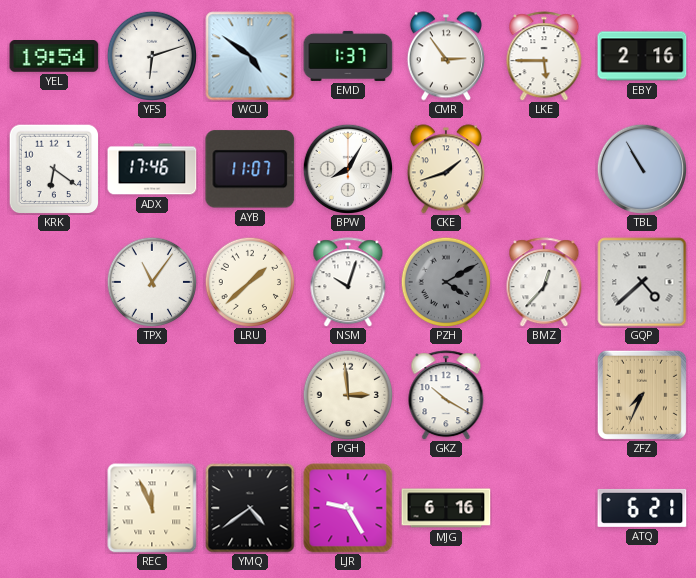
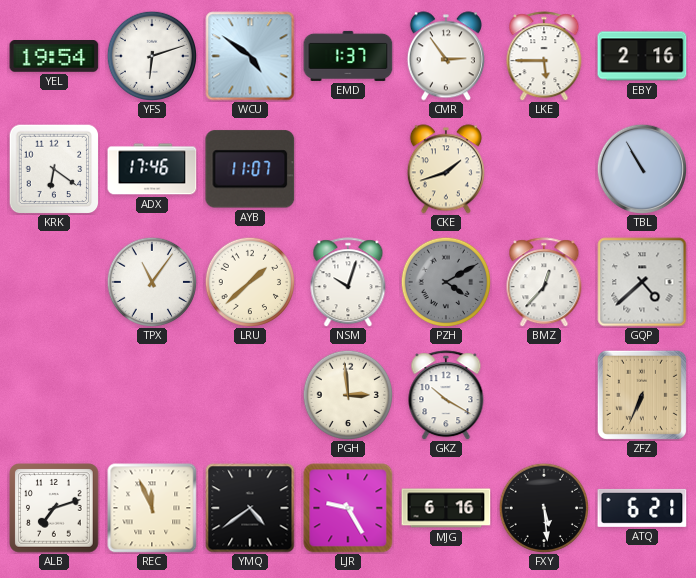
BPW: 8:05 -> none
ZFZ: 7:34 -> 6:34
ALB: none -> 7:12
FXY: none -> 5:29
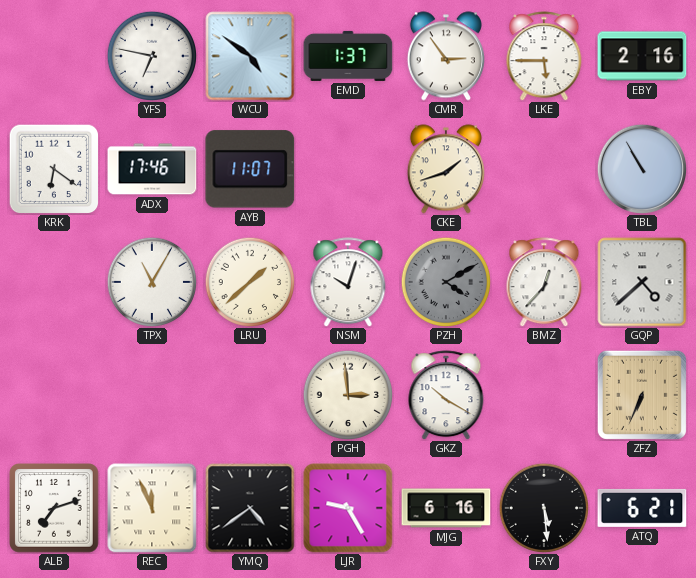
YEL: 19:54 -> none
YFS: 6:12 -> 6:47
TPX: 11:06 -> 11:05
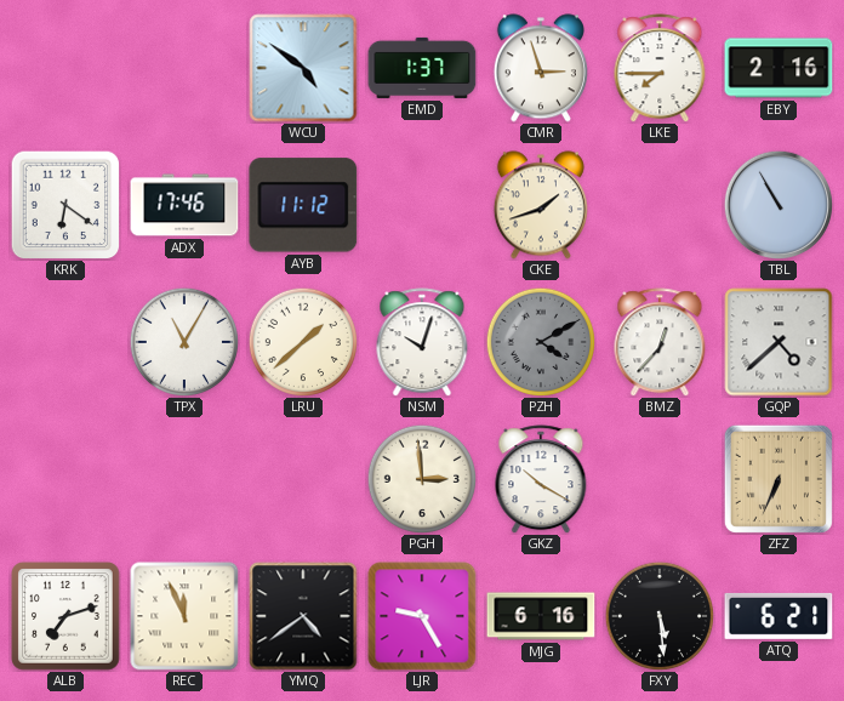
YFS: 6:47 -> none
CMR: 2:54 -> 2:57
LKE: 5:45 -> 7:45
AYB: 11:07 -> 11:12
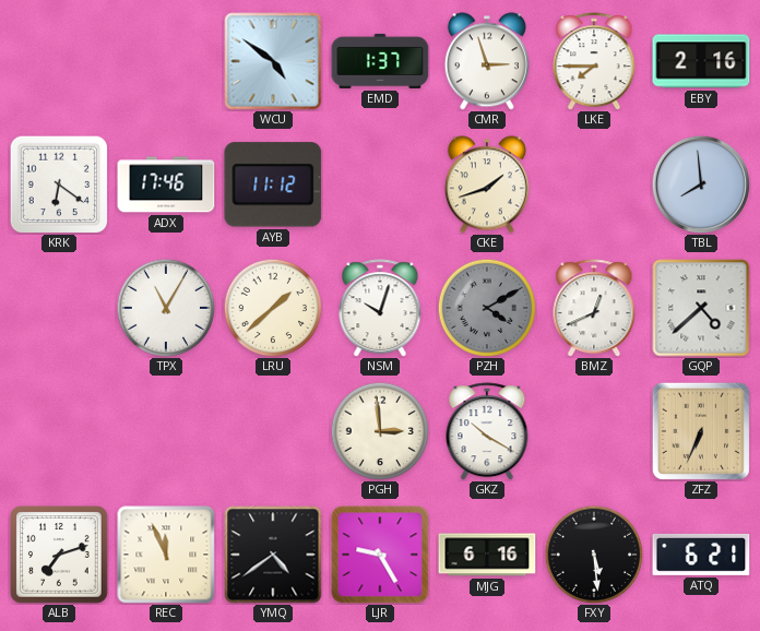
TBL: 10:55 -> 7:59
BMZ: 12:37 -> 12:41
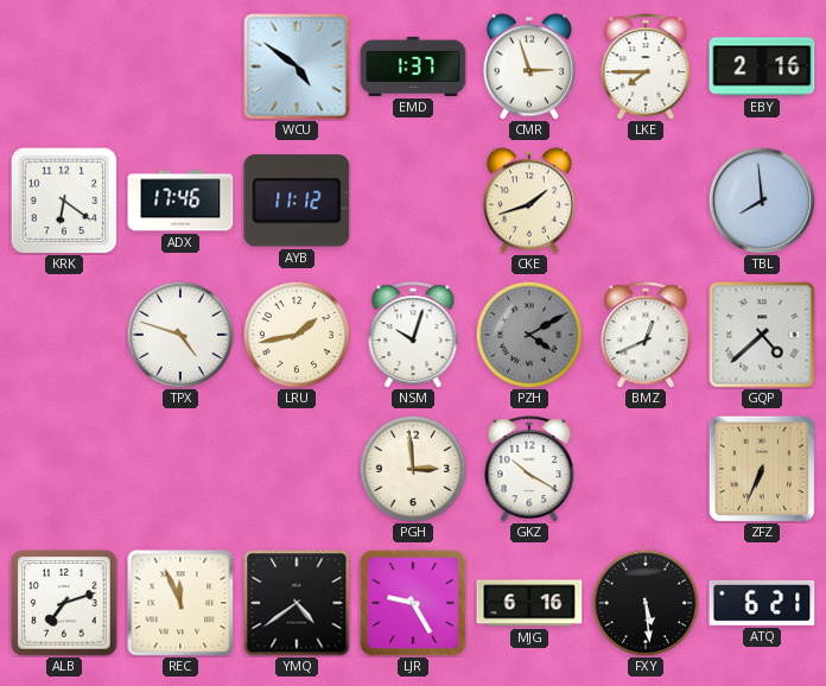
TPX: 11:05 -> 4:48
LRU: 1:38 -> 1:43
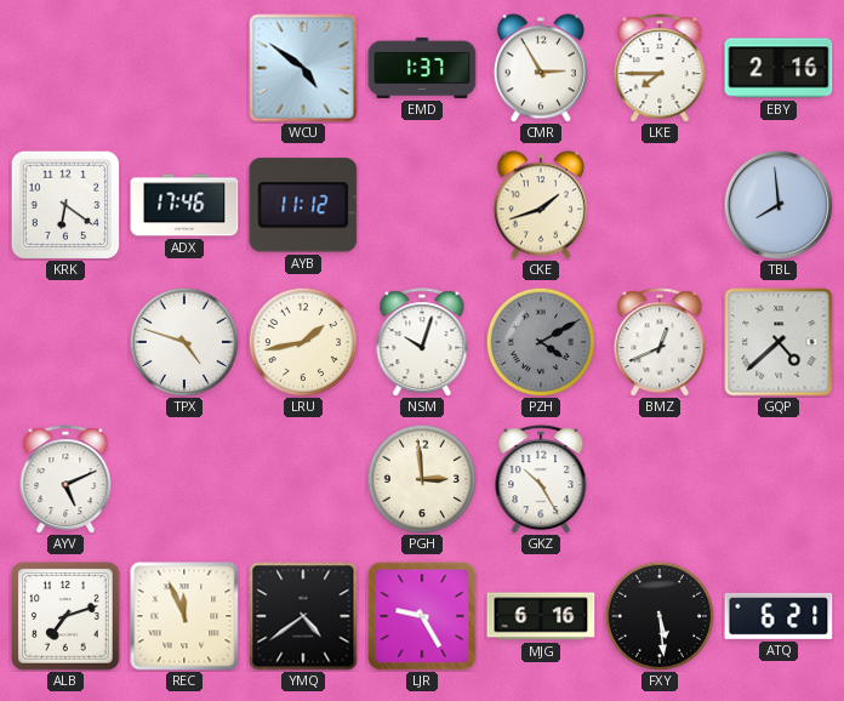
CMR: 2:57 -> 2:55
AYV: none -> 5:11
GKZ: 10:20 -> 10:25
ZFZ: 6:34 -> none
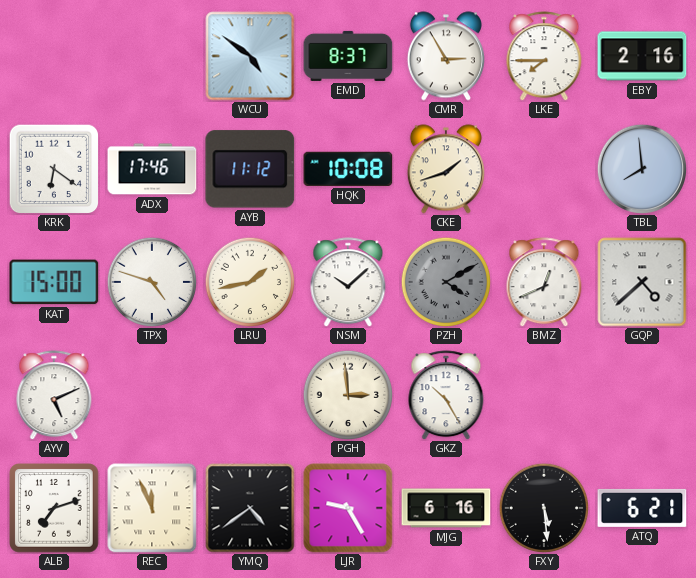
EMD: 1:37 -> 8:37
HQK: none -> 10:08
KAT: none -> 15:00
NSM: 10:03 -> 10:08
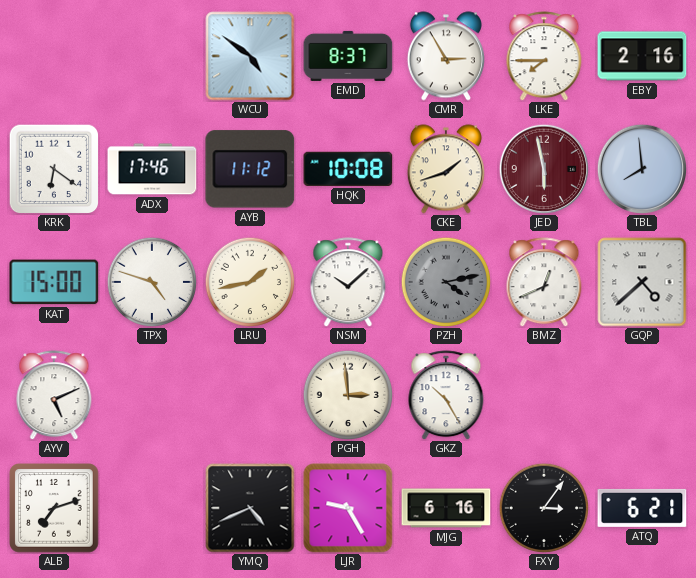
JED: none -> 5:58
PZH: 4:10 -> 4:13
REC: 11:56 -> none
YMQ: 4:39 -> 4:41
FXY: 5:29 -> 3:06
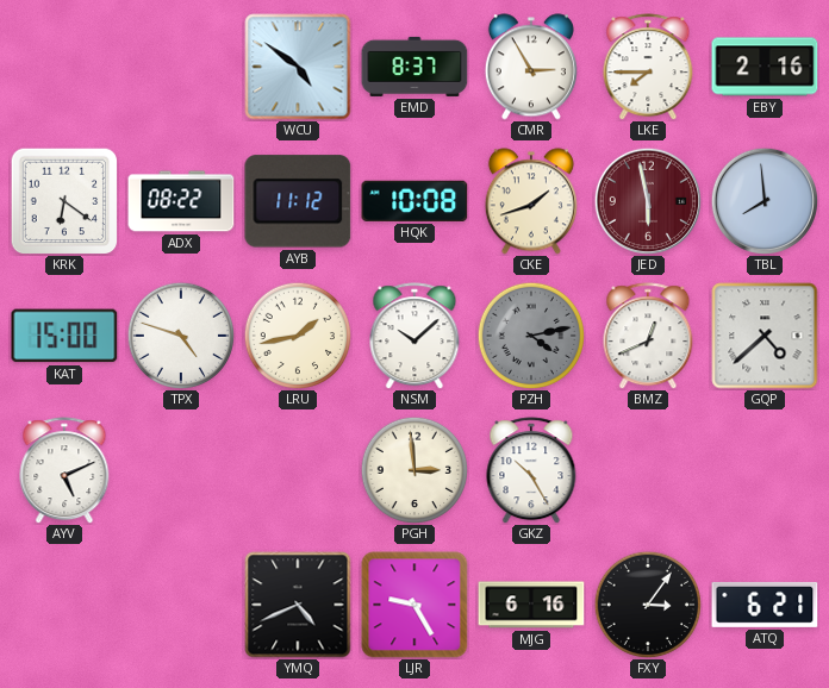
ADX: 17:46 -> 08:22
ALB: 7:12 -> none
